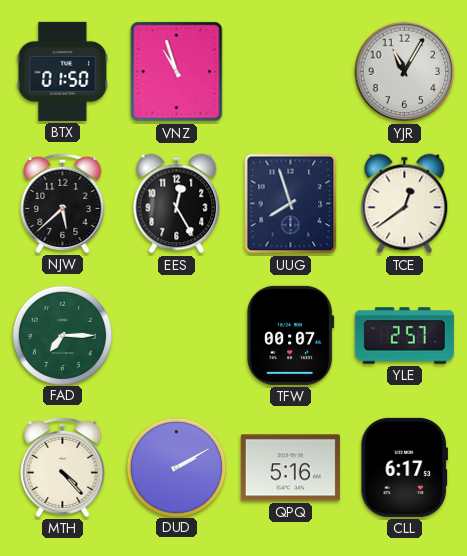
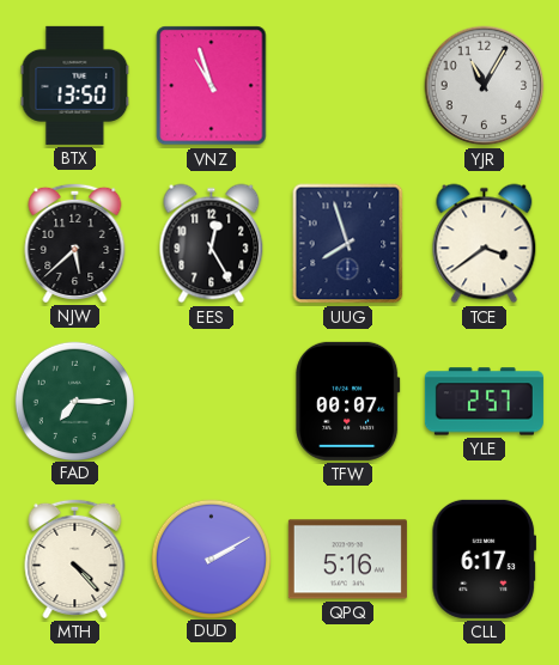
BTX: 01:50 -> 13:50
TCE: 12:39 -> 3:39
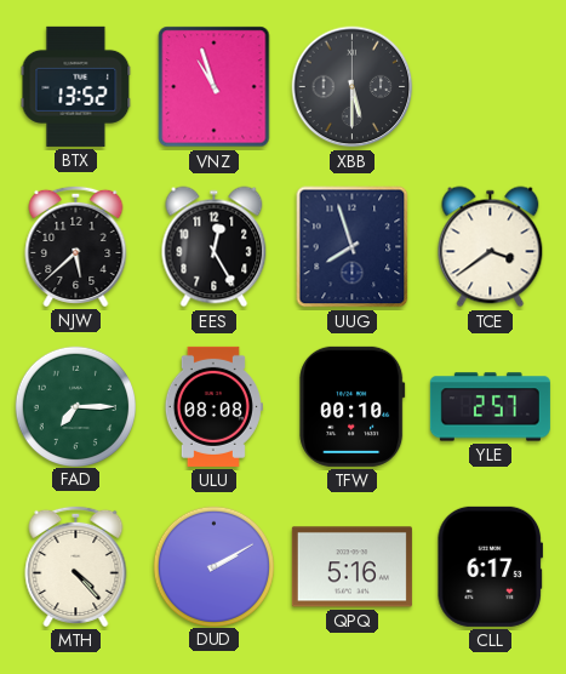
BTX: 13:50 -> 13:52
XBB: none -> 5:30
YJR: 11:05 -> none
ULU: none -> 08:08
TFW: 00:07 -> 00:10
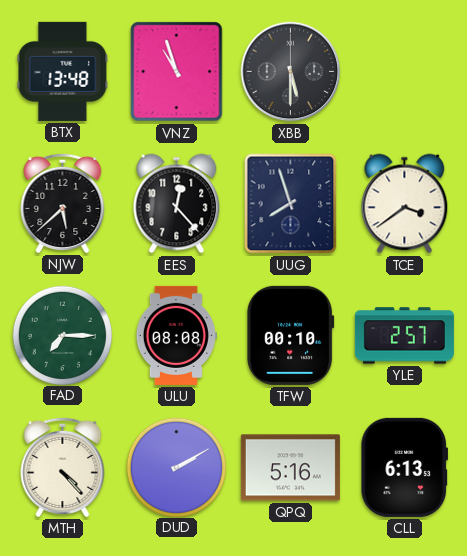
BTX: 13:52 -> 13:48
EES: 12:25 -> 12:23
CLL: 6:17 -> 6:13
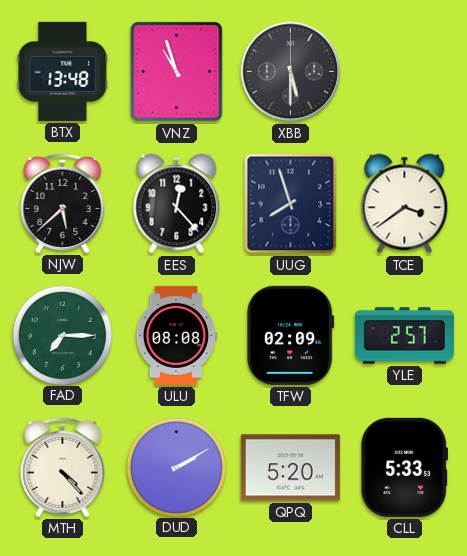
TFW: 00:10 -> 02:09
QPQ: 5:16 -> 5:20
CLL: 6:13 -> 5:33
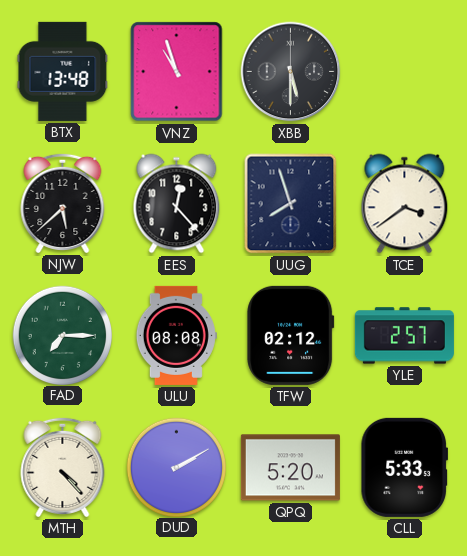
TFW: 02:09 -> 02:12
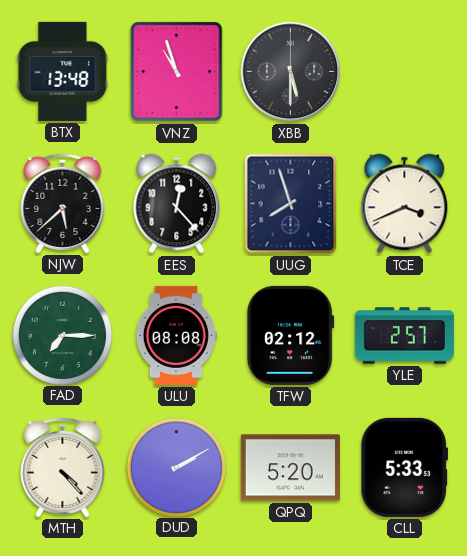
TCE: 3:39 -> 3:41
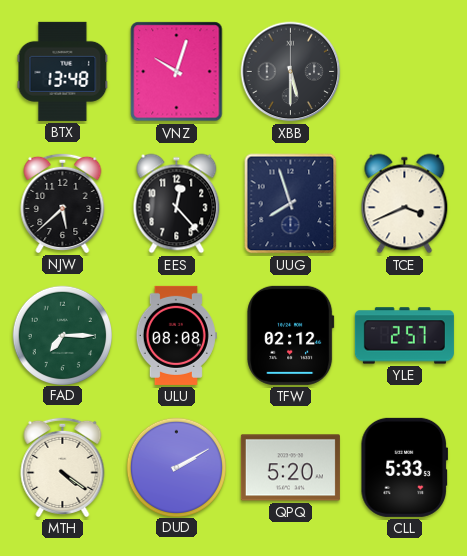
VNZ: 10:57 -> 10:03
MTH: 4:23 -> 4:21
